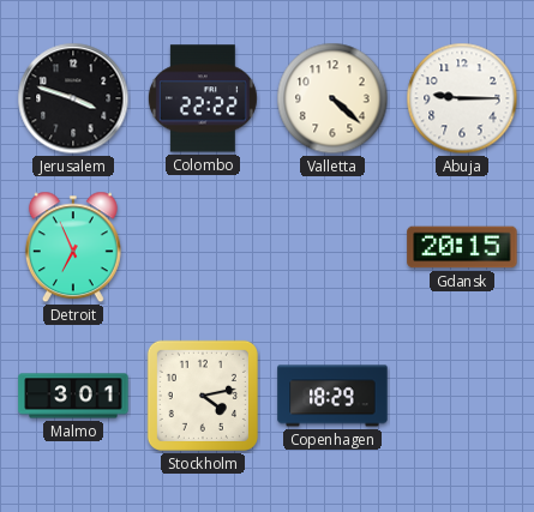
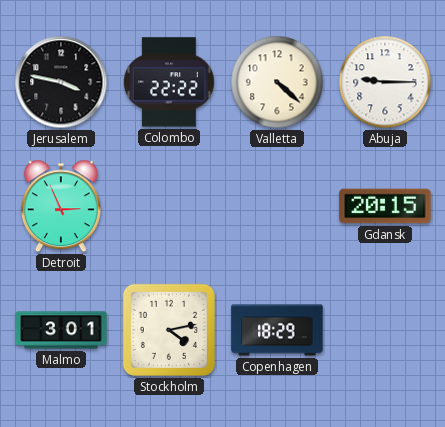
Jerusalem: 3:48 -> 3:47
Detroit: 6:56 -> 2:56
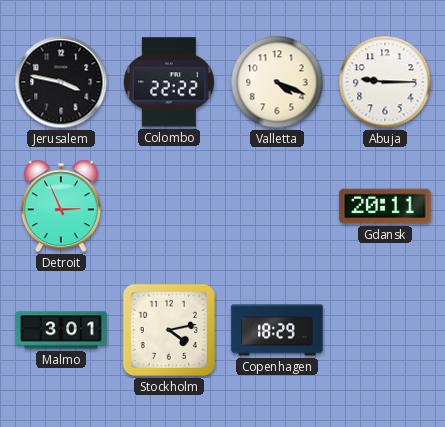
Valletta: 4:22 -> 4:19
Gdansk: 20:15 -> 20:11
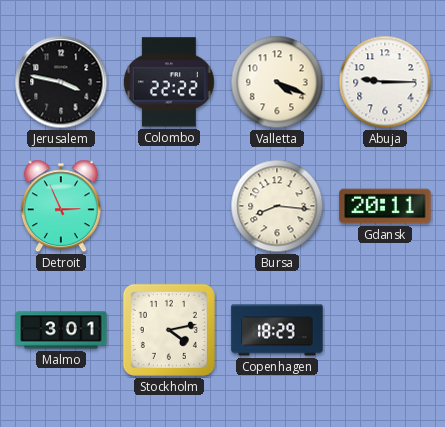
Bursa: none -> 8:16
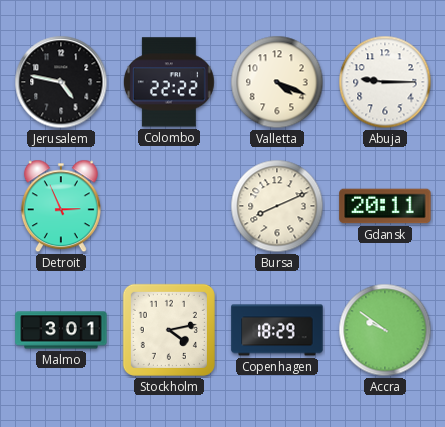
Jerusalem: 3:47 -> 4:47
Bursa: 8:16 -> 8:11
Accra: none -> 9:51
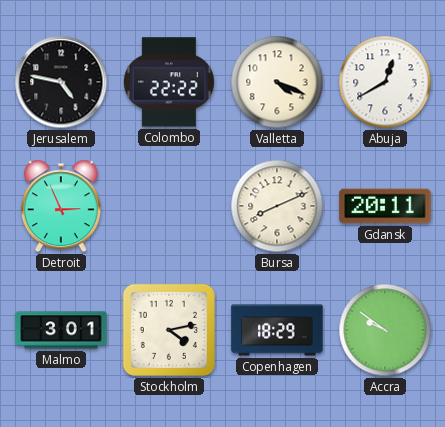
Abuja: 9:15 -> 12:40
